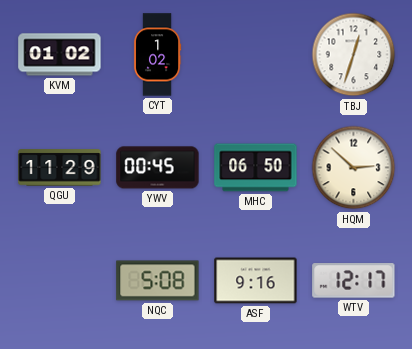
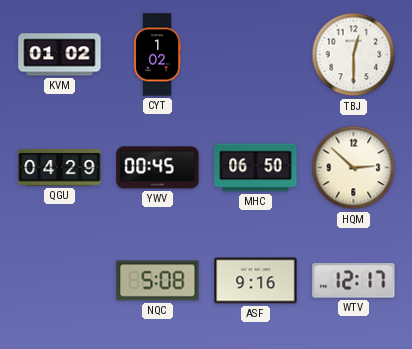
TBJ: 12:33 -> 12:30
QGU: 11:29 -> 04:29
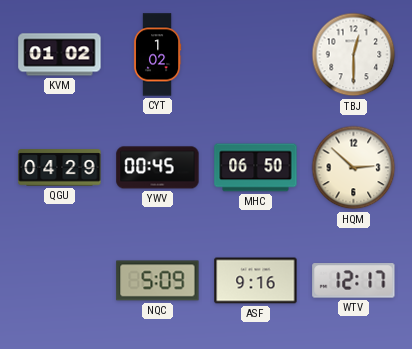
NQC: 5:08 -> 5:09
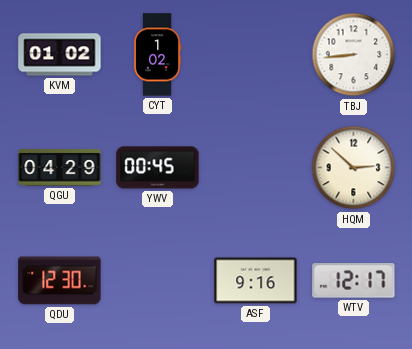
TBJ: 12:30 -> 8:44
MHC: 06:50 -> none
QDU: none -> 12:30
NQC: 5:09 -> none
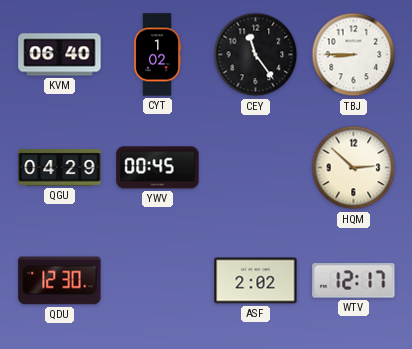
KVM: 01:02 -> 06:40
CEY: none -> 11:24
TBJ: 8:44 -> 8:45
ASF: 9:16 -> 2:02
